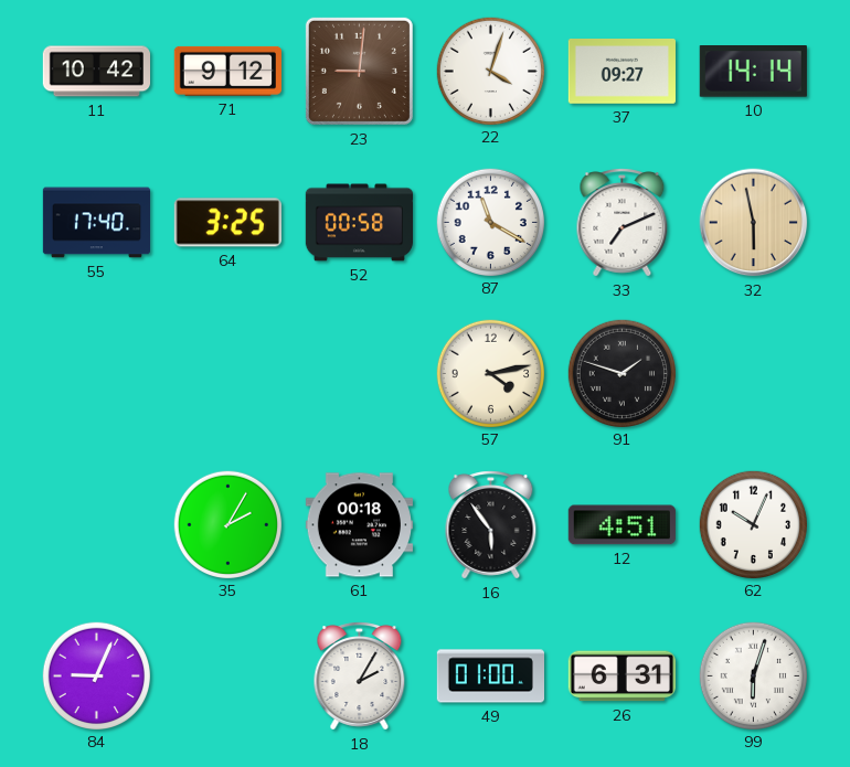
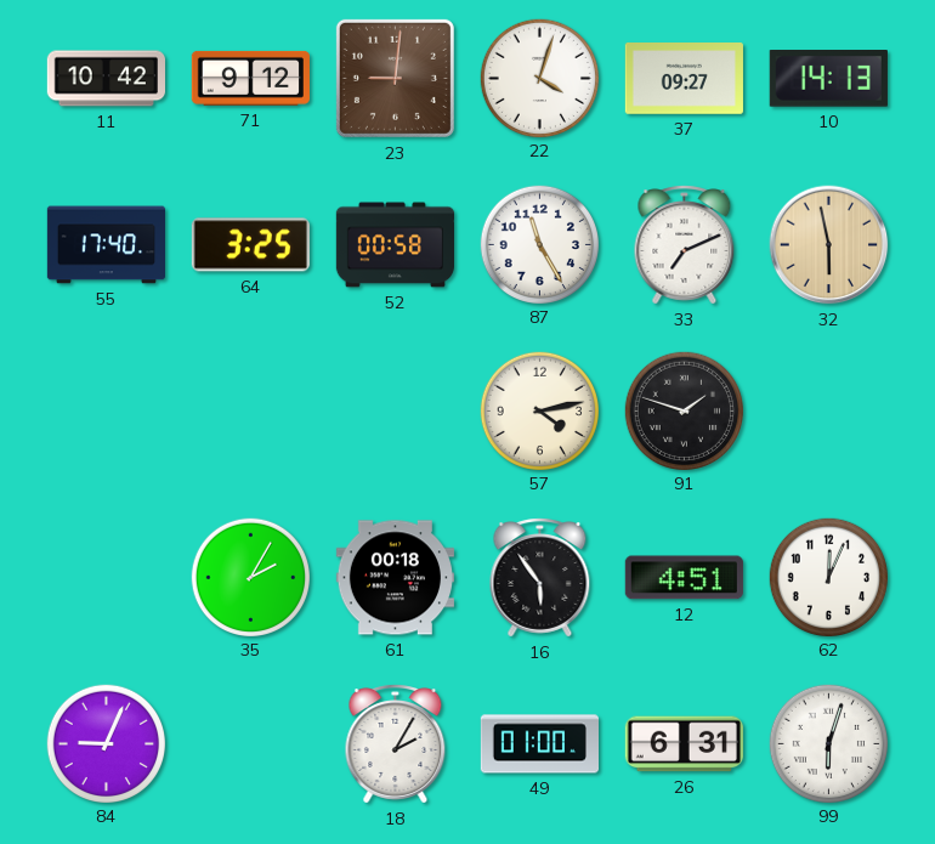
10: 14:14 -> 14:13
87: 11:20 -> 11:25
62: 10:04 -> 12:04
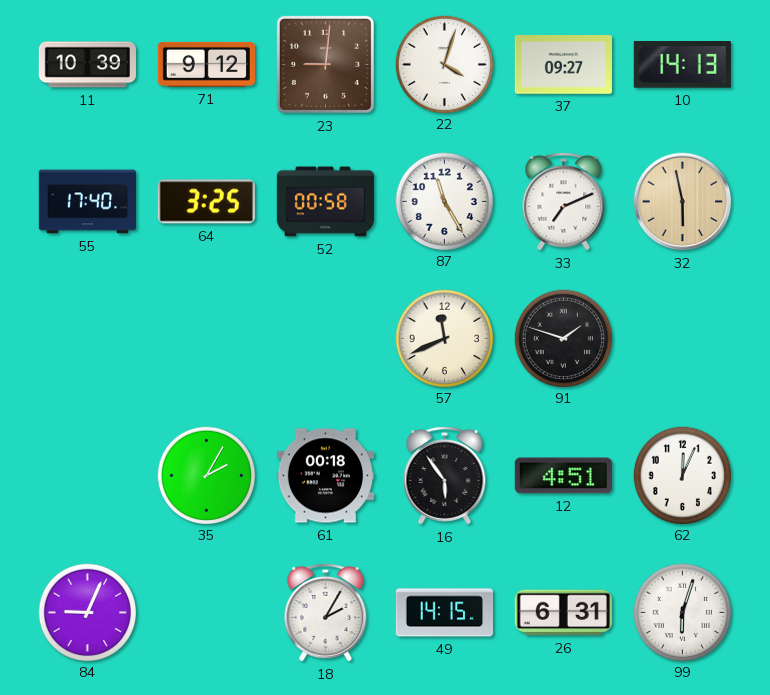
11: 10:42 -> 10:39
57: 4:13 -> 11:41
49: 01:00 -> 14:15
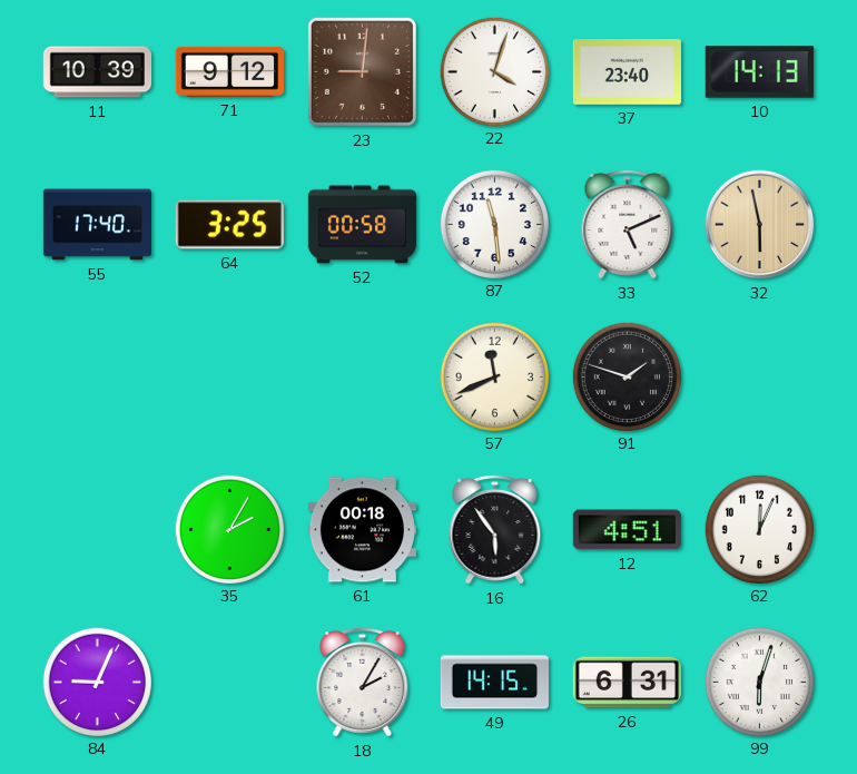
37: 09:27 -> 23:40
87: 11:25 -> 11:29
33: 7:11 -> 5:11
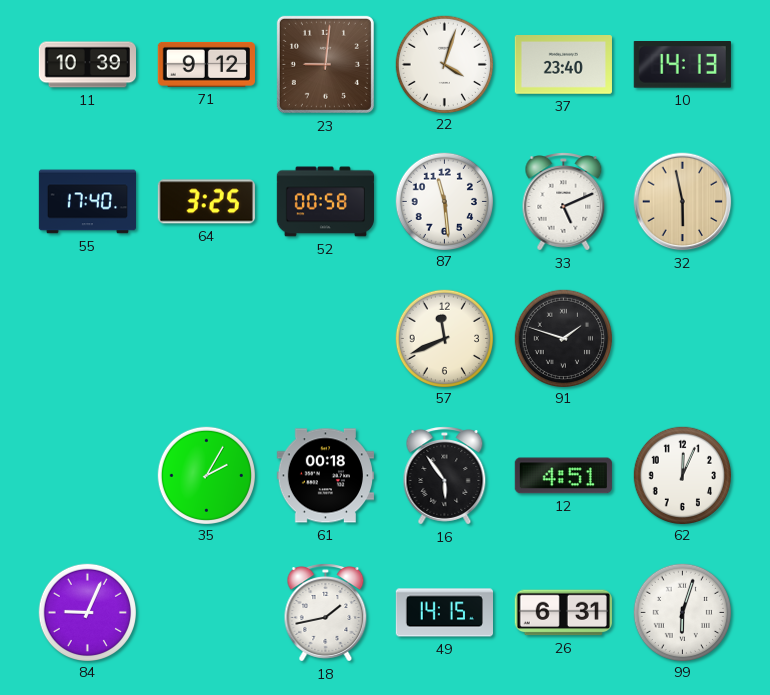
18: 2:05 -> 1:43
